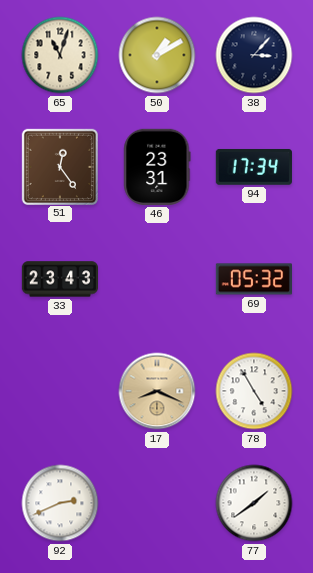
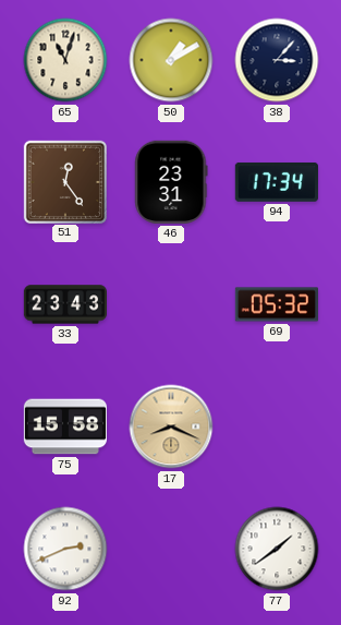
75: none -> 15:58
78: 4:55 -> none
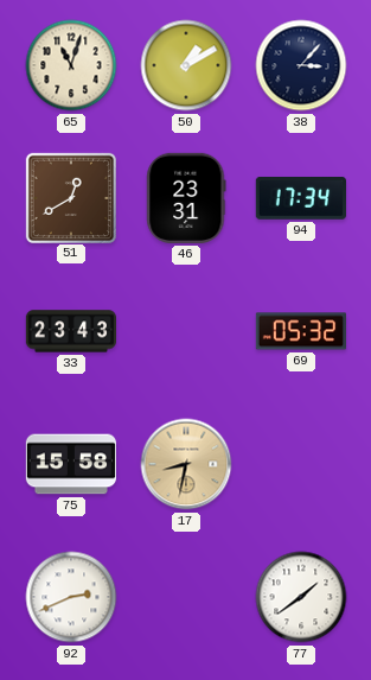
51: 12:24 -> 12:40
17: 8:19 -> 8:32
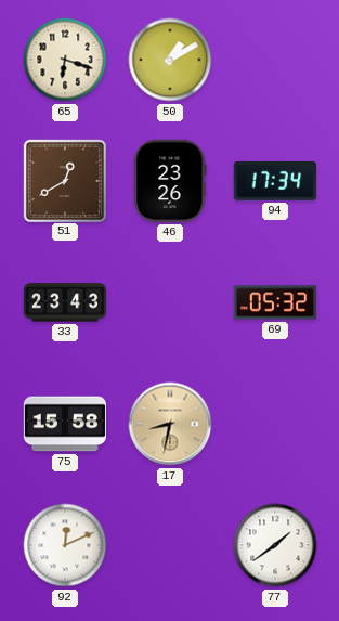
65: 11:03 -> 6:18
38: 3:07 -> none
46: 23:31 -> 23:26
92: 2:41 -> 12:11
